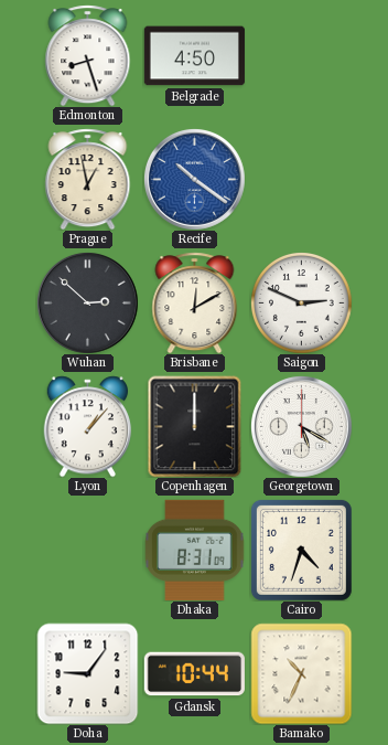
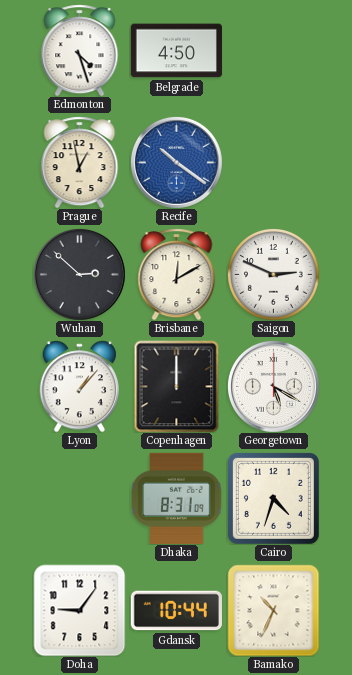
Edmonton: 8:27 -> 4:27
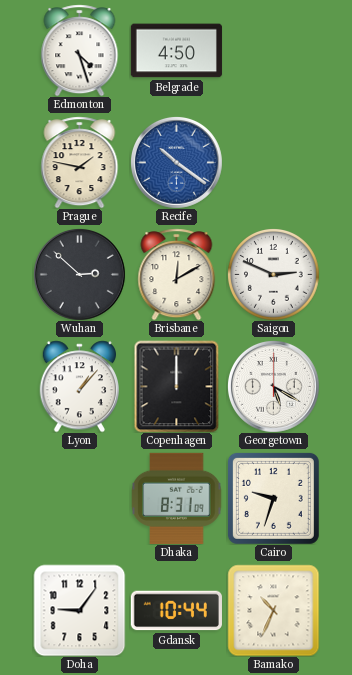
Prague: 12:58 -> 1:47
Cairo: 4:33 -> 9:33
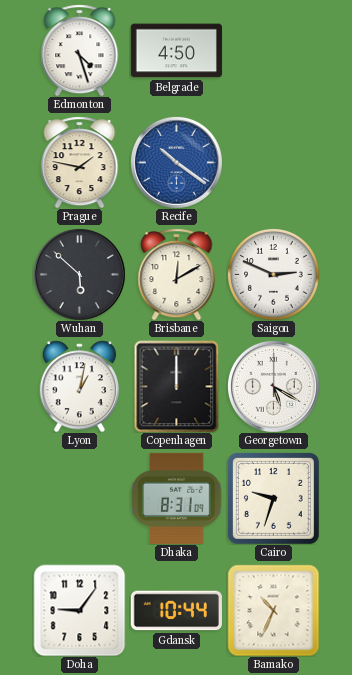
Wuhan: 2:52 -> 5:52
Lyon: 1:07 -> 1:02
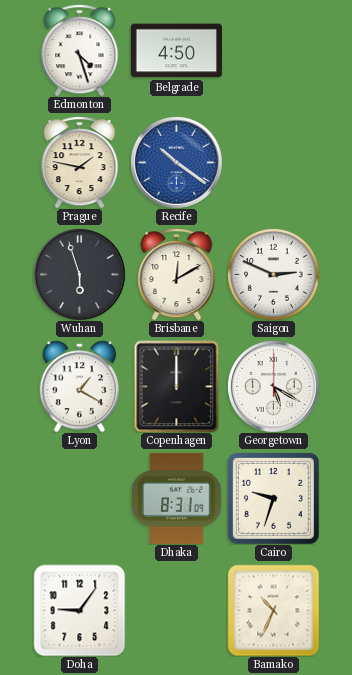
Wuhan: 5:52 -> 5:57
Lyon: 1:02 -> 1:20
Gdansk: 10:44 -> none
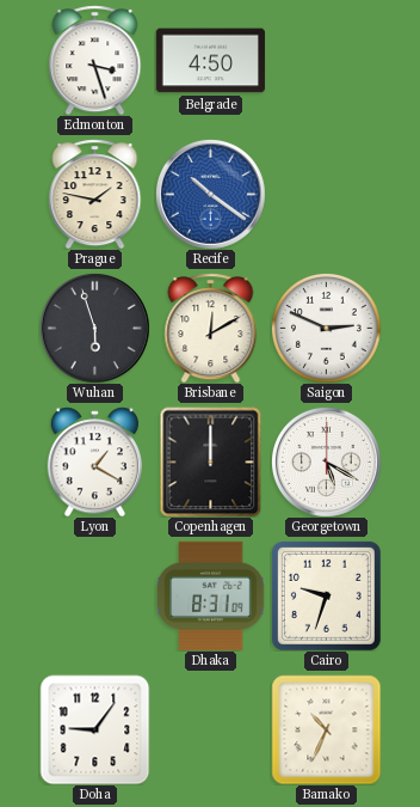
Edmonton: 4:27 -> 3:27
